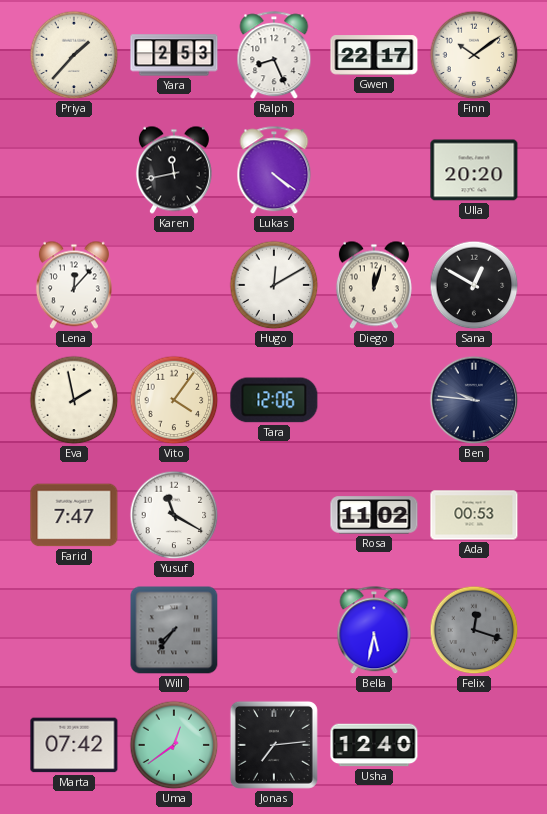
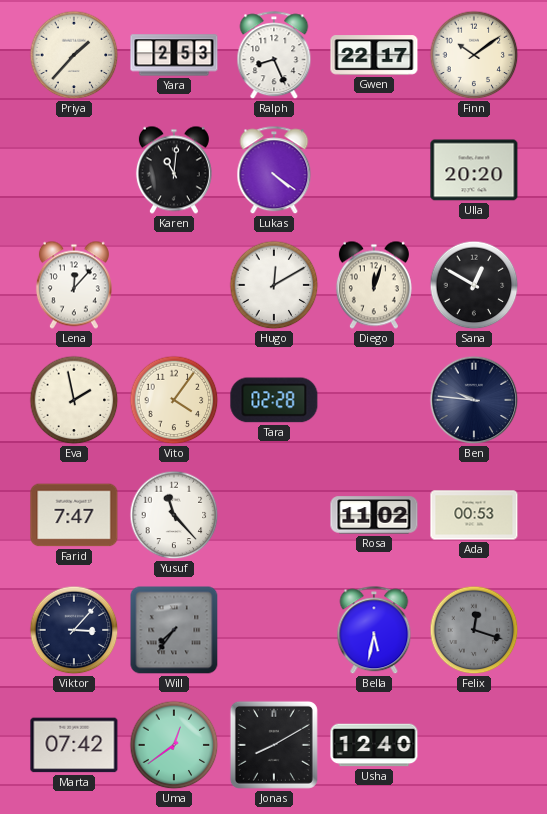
Karen: 11:43 -> 11:01
Tara: 12:06 -> 02:28
Yusuf: 11:20 -> 11:23
Viktor: none -> 3:07
Jonas: 7:14 -> 8:10
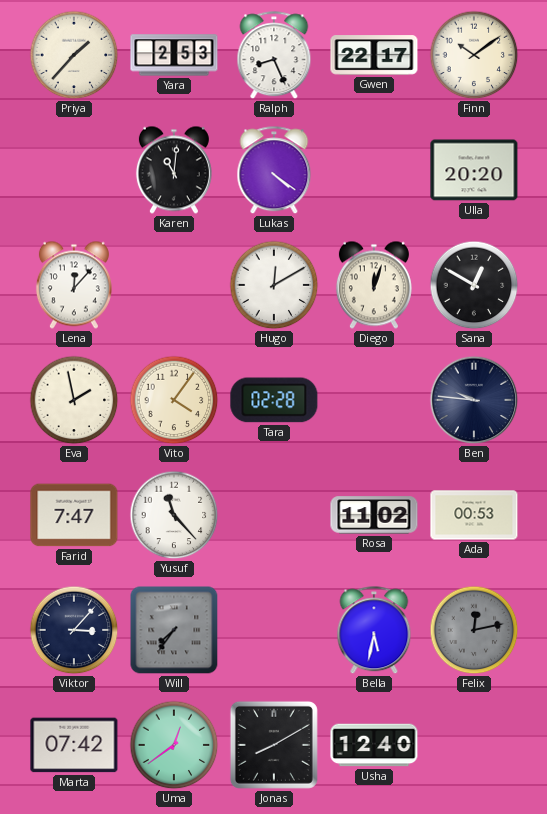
Felix: 12:18 -> 12:13
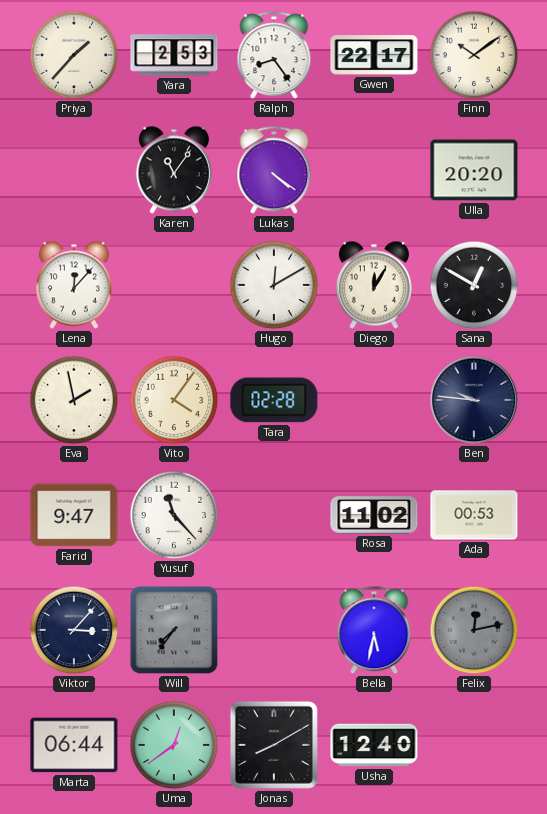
Ralph: 8:26 -> 8:24
Karen: 11:01 -> 11:06
Diego: 12:03 -> 12:05
Farid: 7:47 -> 9:47
Marta: 07:42 -> 06:44
